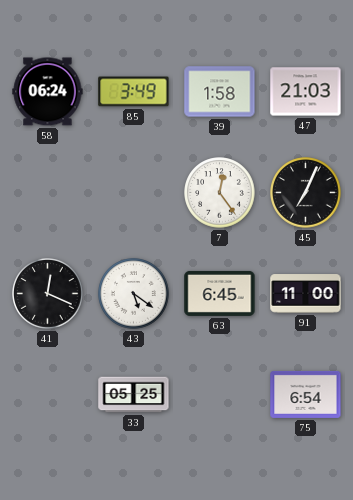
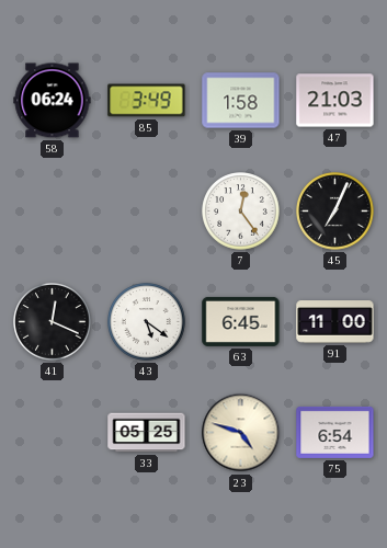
23: none -> 4:48
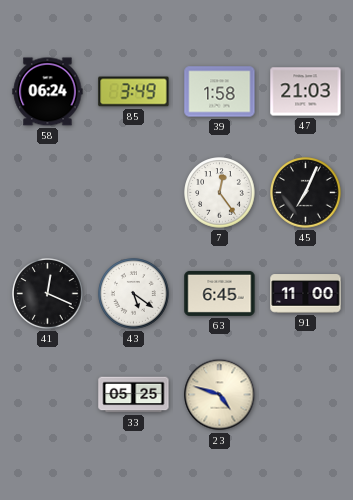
75: 6:54 -> none
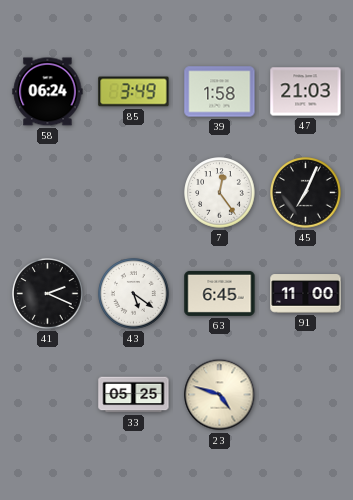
41: 12:19 -> 2:19
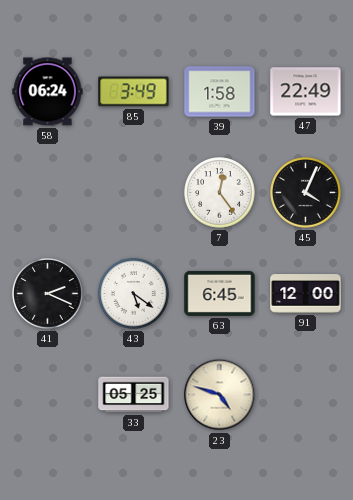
47: 21:03 -> 22:49
45: 7:04 -> 4:04
91: 11:00 -> 12:00
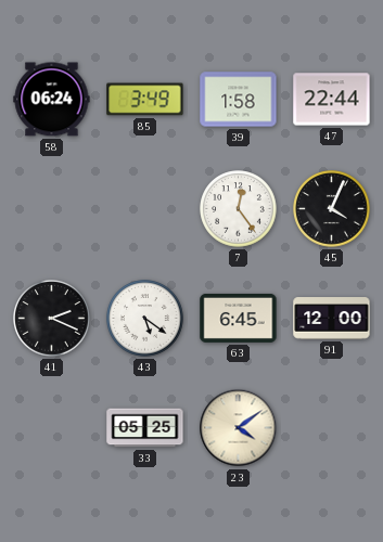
47: 22:49 -> 22:44
23: 4:48 -> 4:09
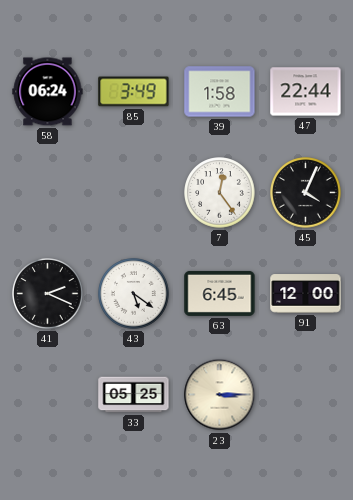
23: 4:09 -> 3:15
